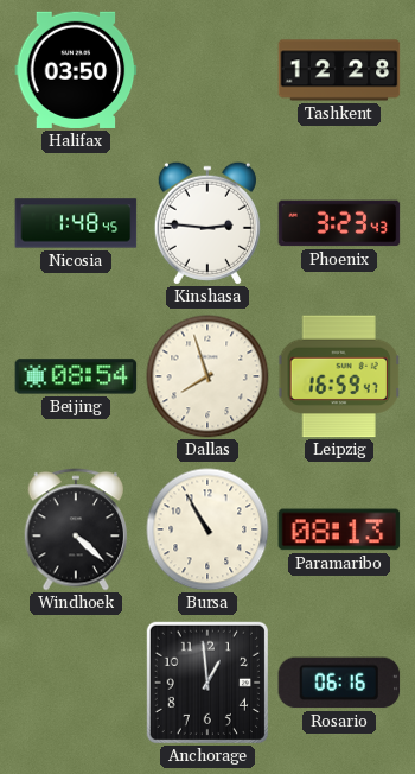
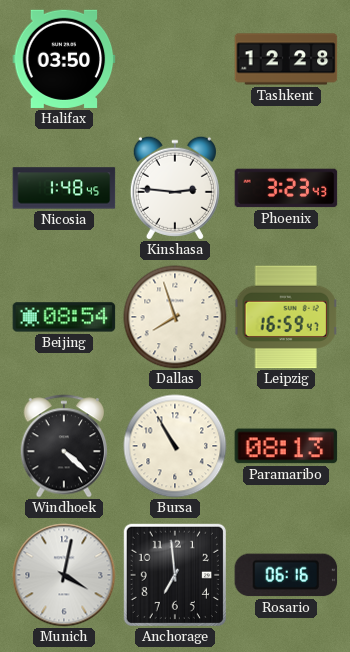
Munich: none -> 4:02
Anchorage: 12:59 -> 6:59
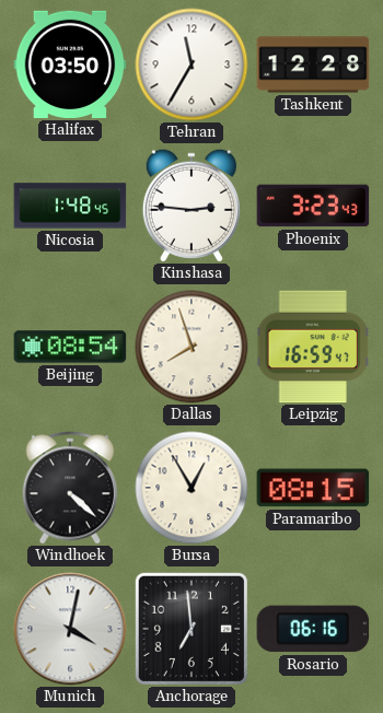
Tehran: none -> 11:35
Bursa: 10:55 -> 12:55
Paramaribo: 08:13 -> 08:15
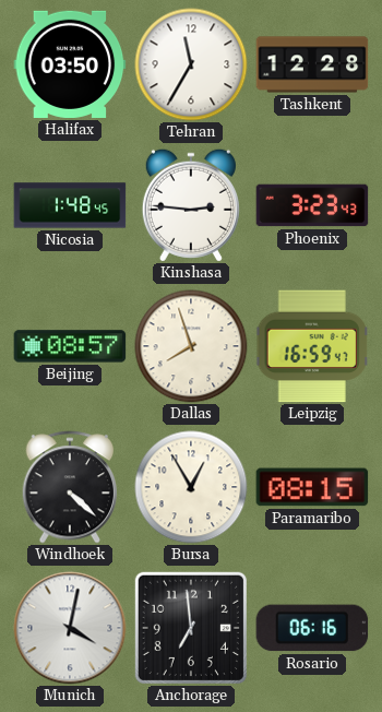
Beijing: 08:54 -> 08:57
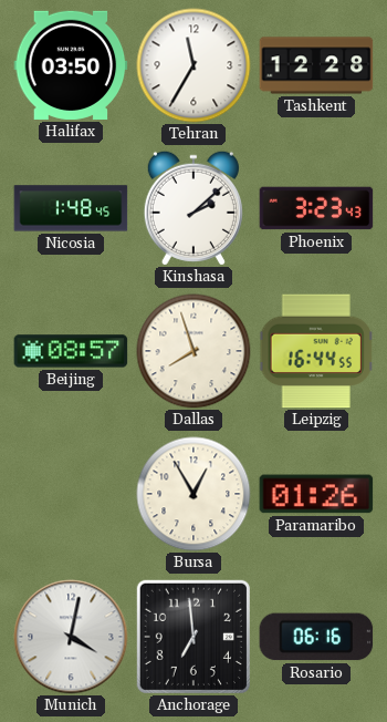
Kinshasa: 2:46 -> 2:08
Leipzig: 16:59 -> 16:44
Windhoek: 4:22 -> none
Paramaribo: 08:15 -> 01:26
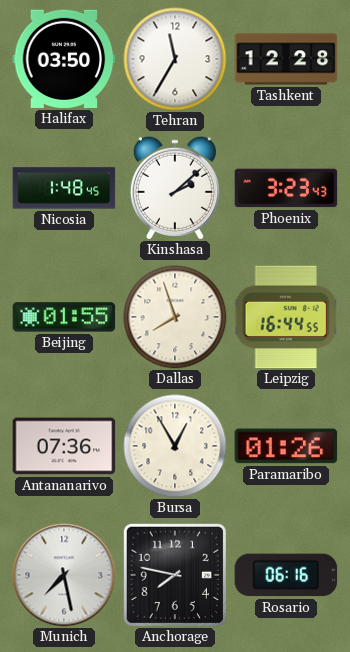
Beijing: 08:57 -> 01:55
Antananarivo: none -> 07:36
Munich: 4:02 -> 7:28
Anchorage: 6:59 -> 7:47
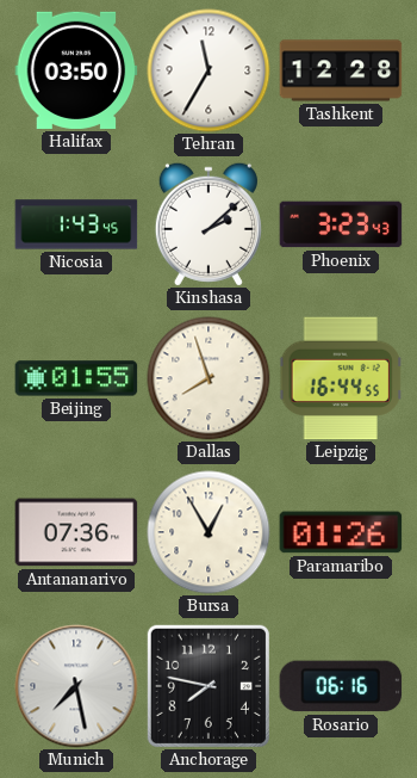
Nicosia: 1:48 -> 1:43
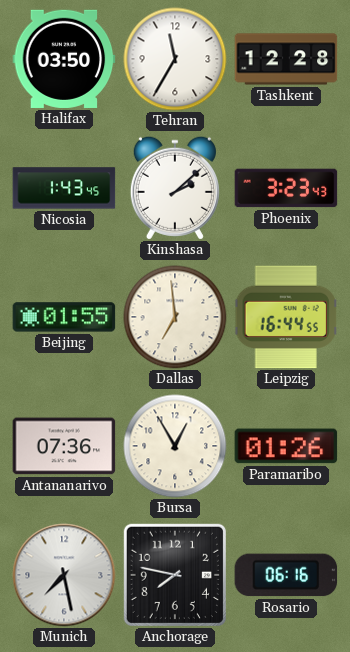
Dallas: 7:57 -> 6:59
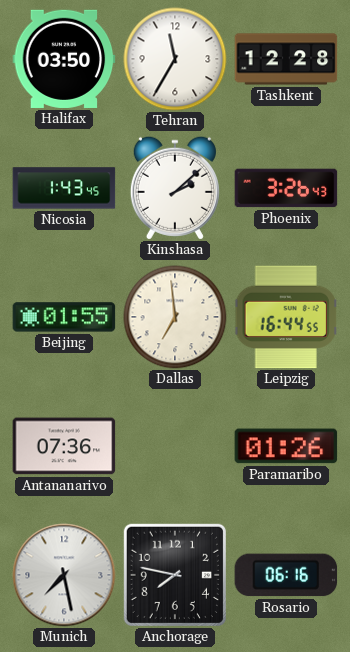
Phoenix: 3:23 -> 3:26
Bursa: 12:55 -> none
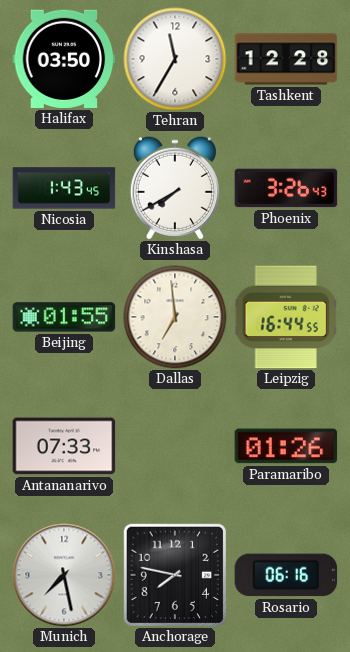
Kinshasa: 2:08 -> 7:40
Antananarivo: 07:36 -> 07:33
